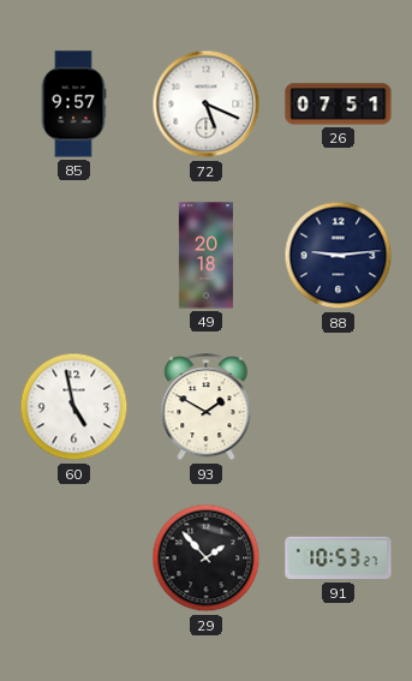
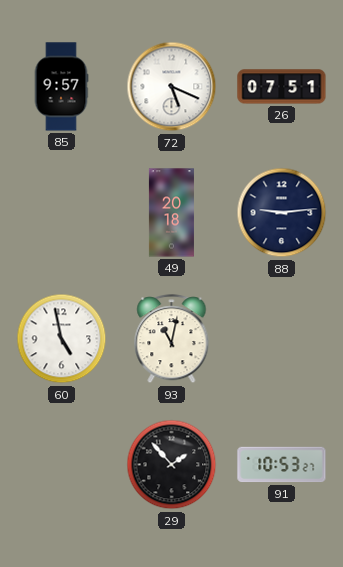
93: 1:50 -> 11:02
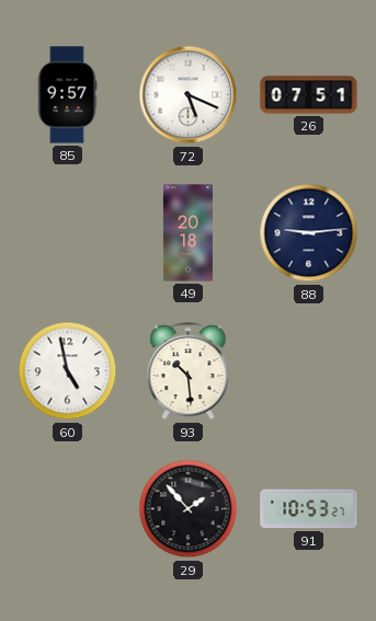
93: 11:02 -> 10:29
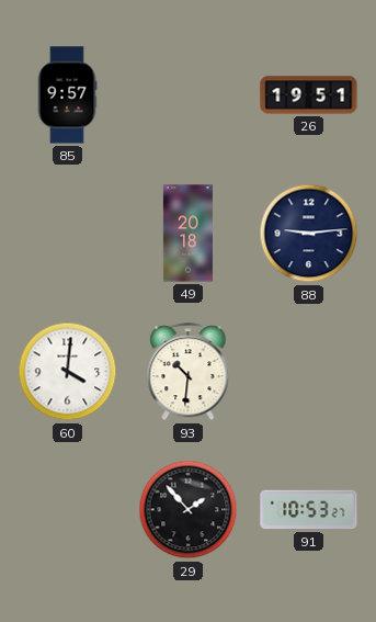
72: 5:19 -> none
26: 07:51 -> 19:51
60: 4:58 -> 4:01
93: 10:29 -> 10:31
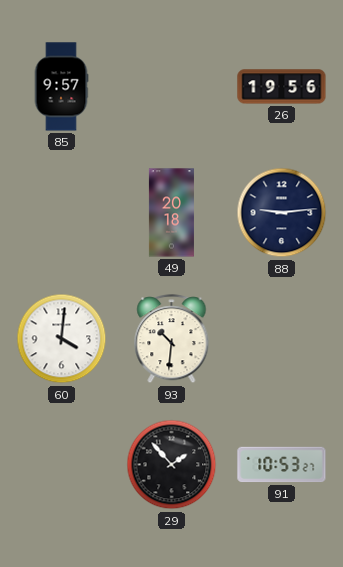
26: 19:51 -> 19:56
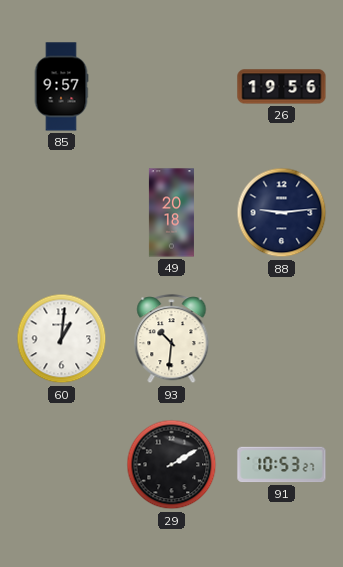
60: 4:01 -> 1:01
29: 1:53 -> 2:10
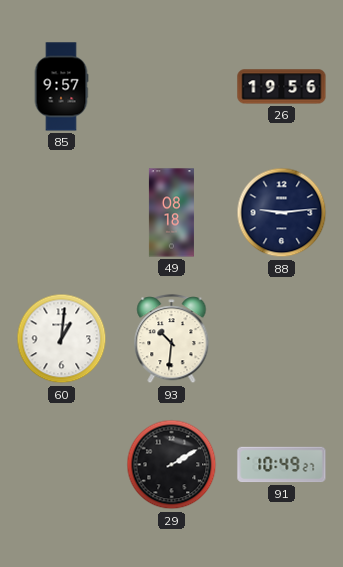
49: 20:18 -> 08:18
91: 10:53 -> 10:49
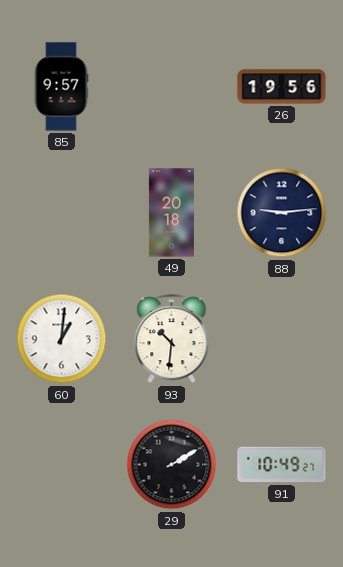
49: 08:18 -> 20:18
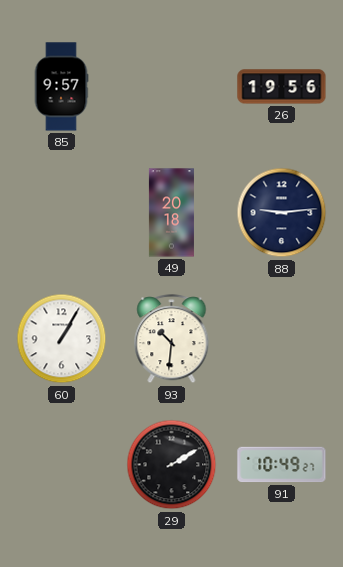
60: 1:01 -> 1:05
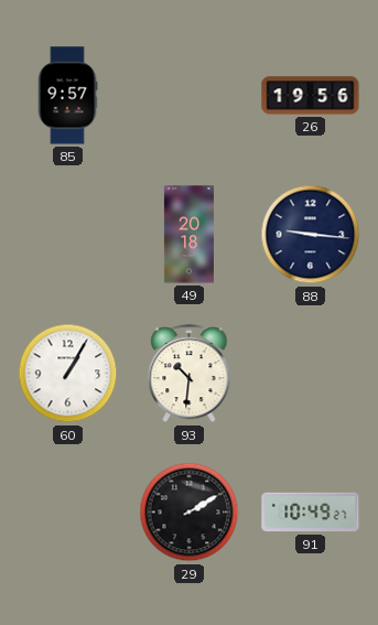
88: 9:14 -> 9:16
